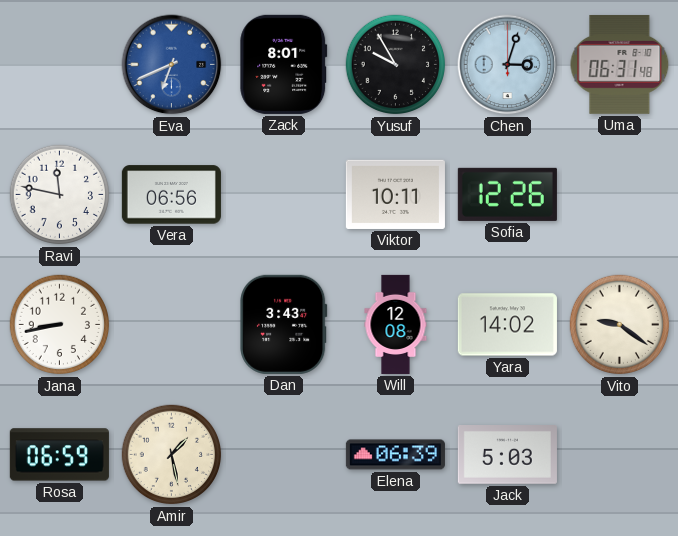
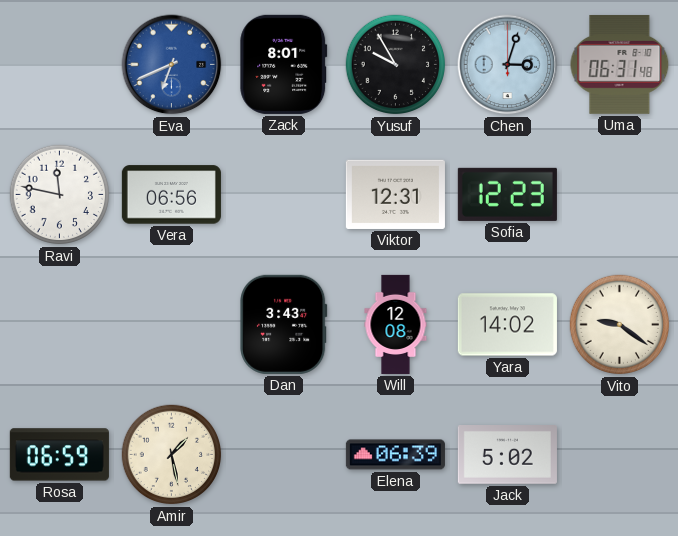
Viktor: 10:11 -> 12:31
Sofia: 12:26 -> 12:23
Jana: 8:43 -> none
Jack: 5:03 -> 5:02
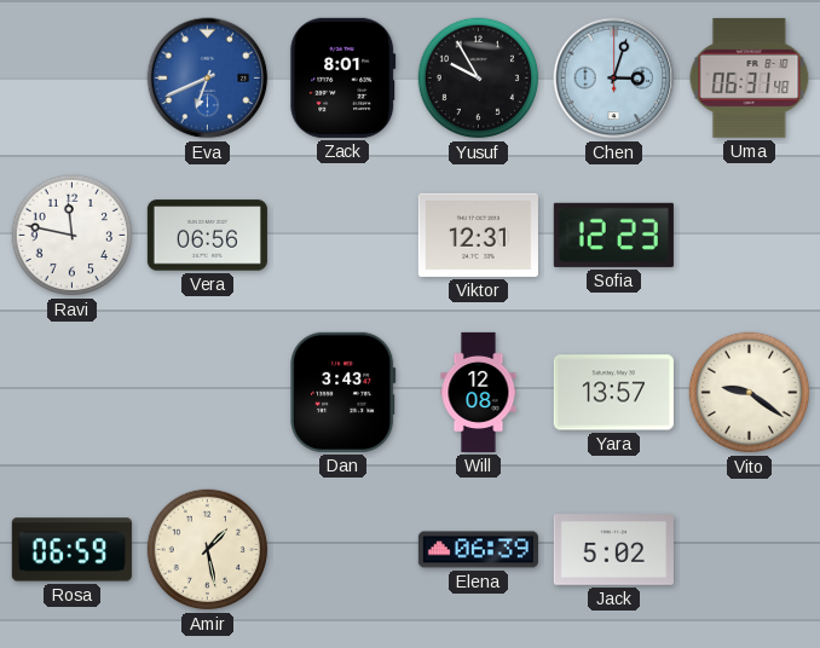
Yara: 14:02 -> 13:57
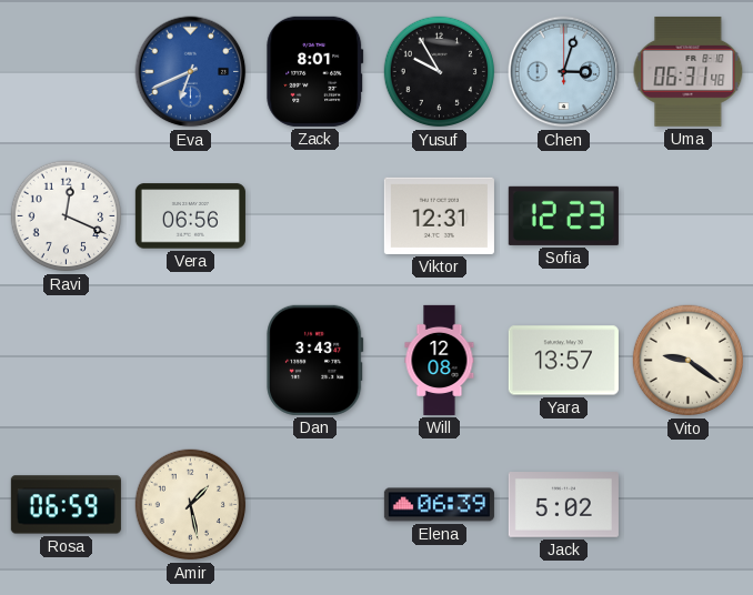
Ravi: 11:47 -> 12:19
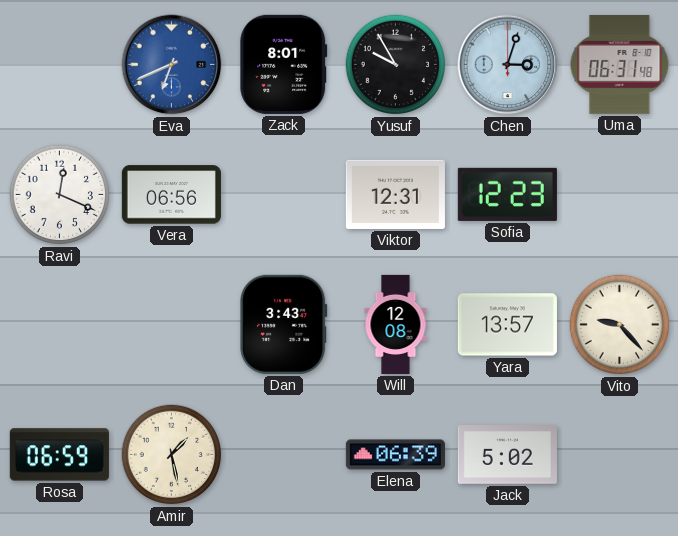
Vito: 9:21 -> 9:23
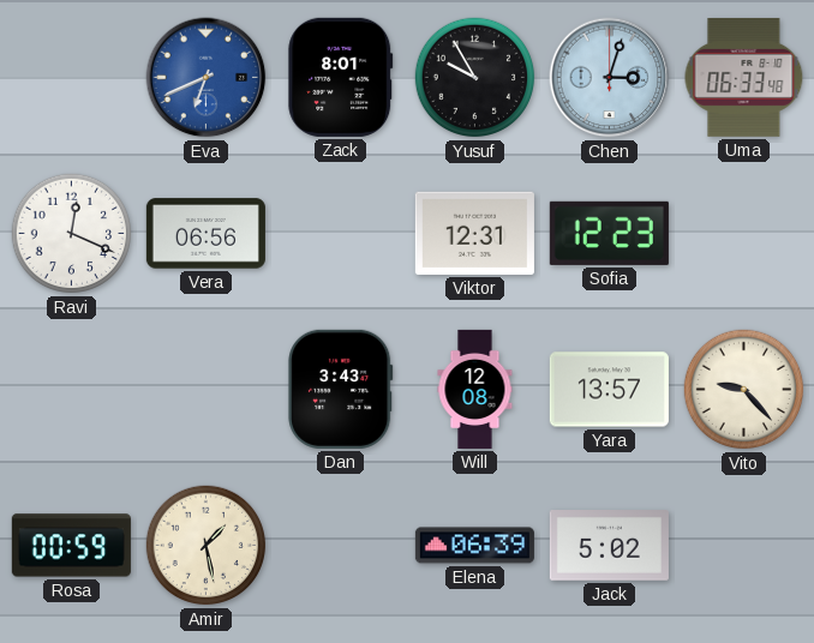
Uma: 06:31 -> 06:33
Rosa: 06:59 -> 00:59
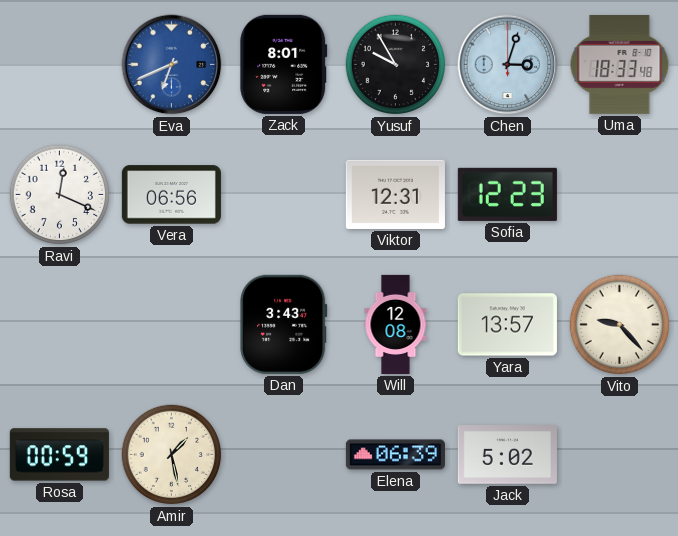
Uma: 06:33 -> 18:33
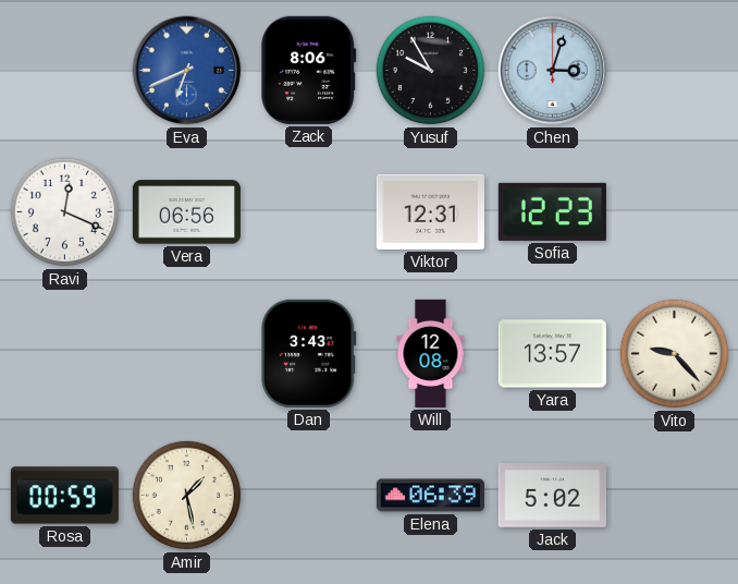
Zack: 8:01 -> 8:06
Uma: 18:33 -> none
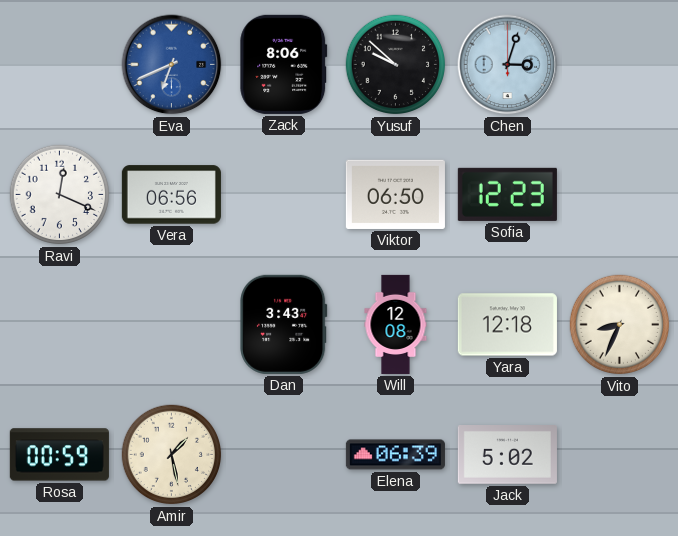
Yusuf: 9:55 -> 9:52
Viktor: 12:31 -> 06:50
Yara: 13:57 -> 12:18
Vito: 9:23 -> 8:34
